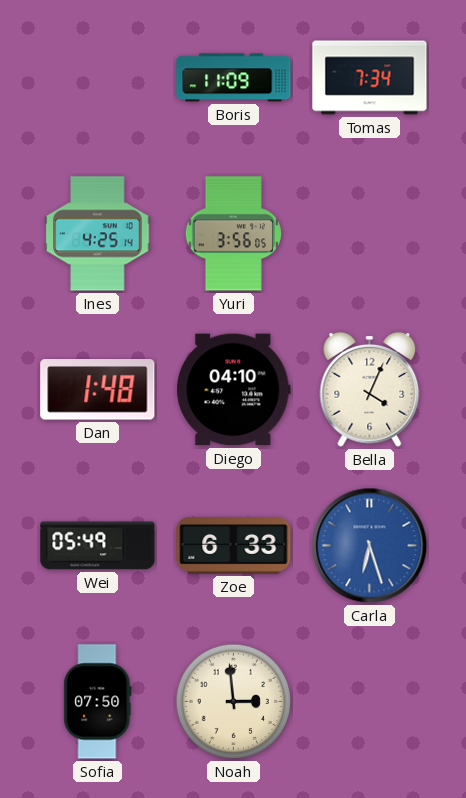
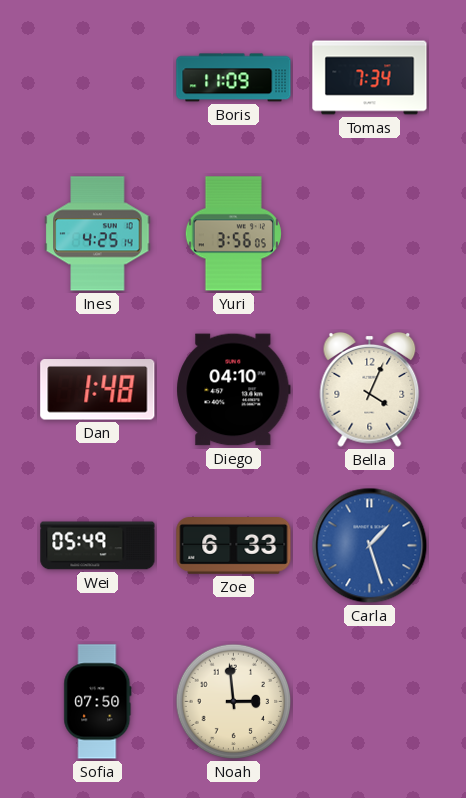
Carla: 6:27 -> 1:27
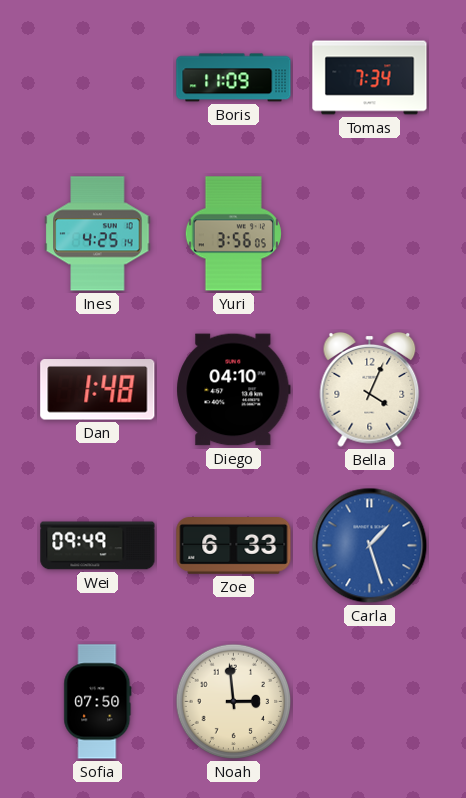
Wei: 05:49 -> 09:49
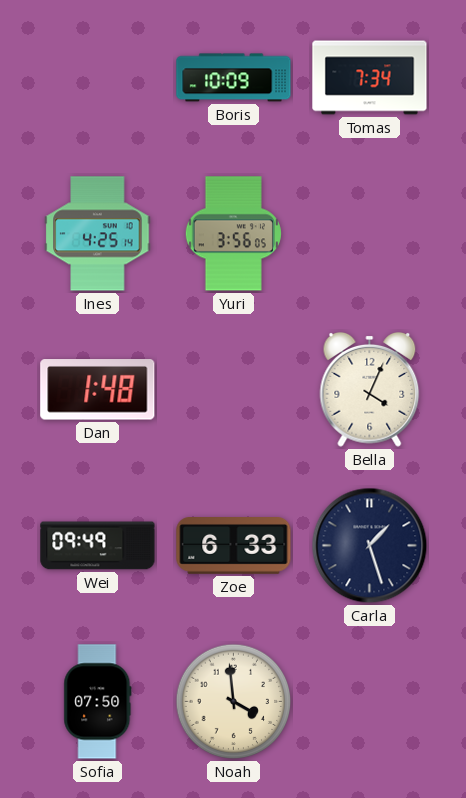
Boris: 11:09 -> 10:09
Diego: 04:10 -> none
Carla dial: blue -> navy
Noah: 2:59 -> 3:59
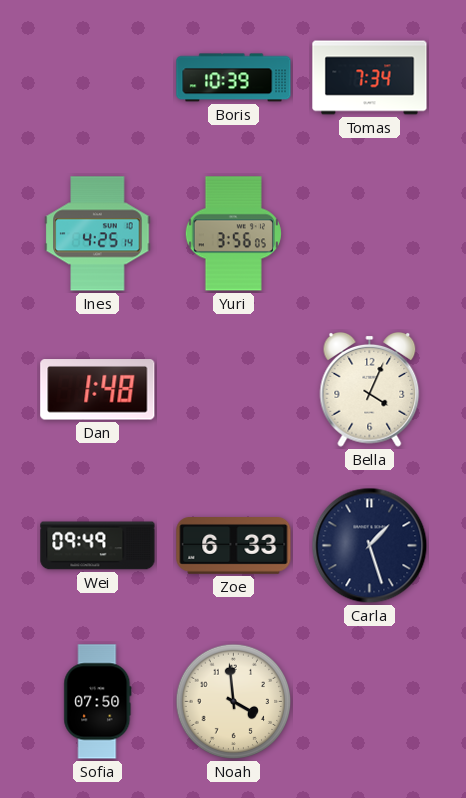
Boris: 10:09 -> 10:39
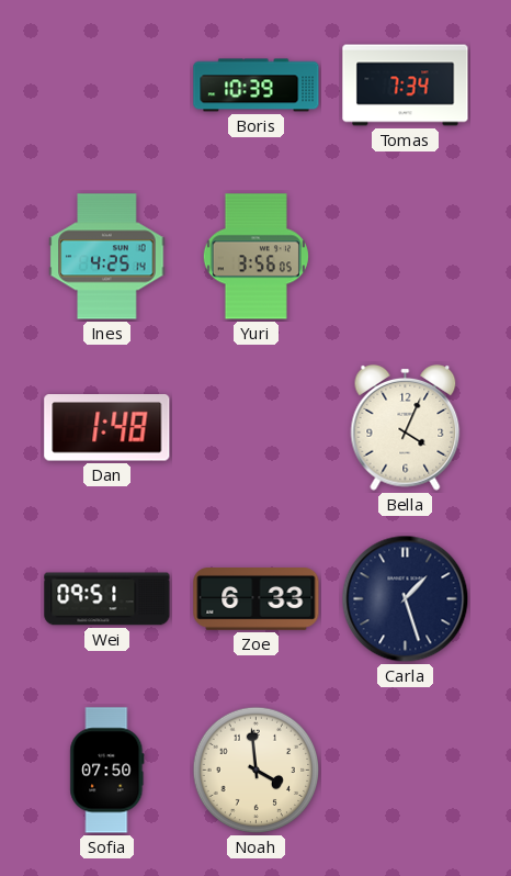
Wei: 09:49 -> 09:51
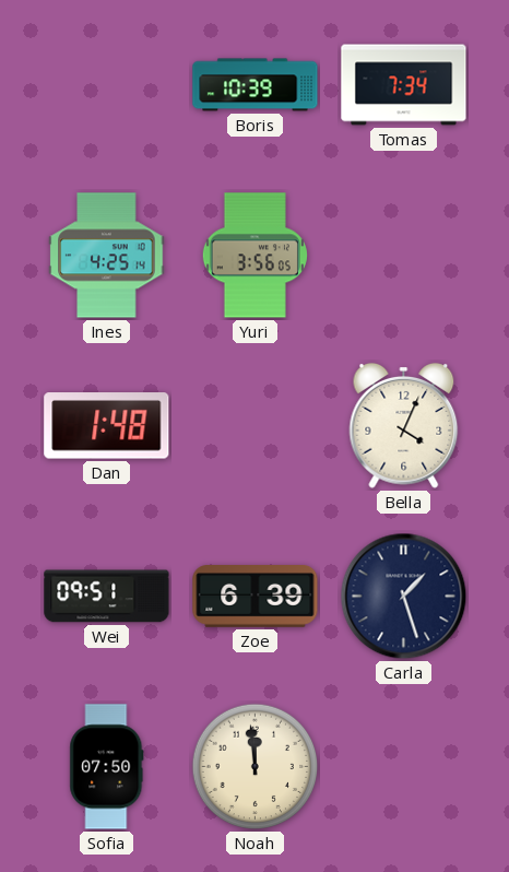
Zoe: 6:33 -> 6:39
Noah: 3:59 -> 11:59
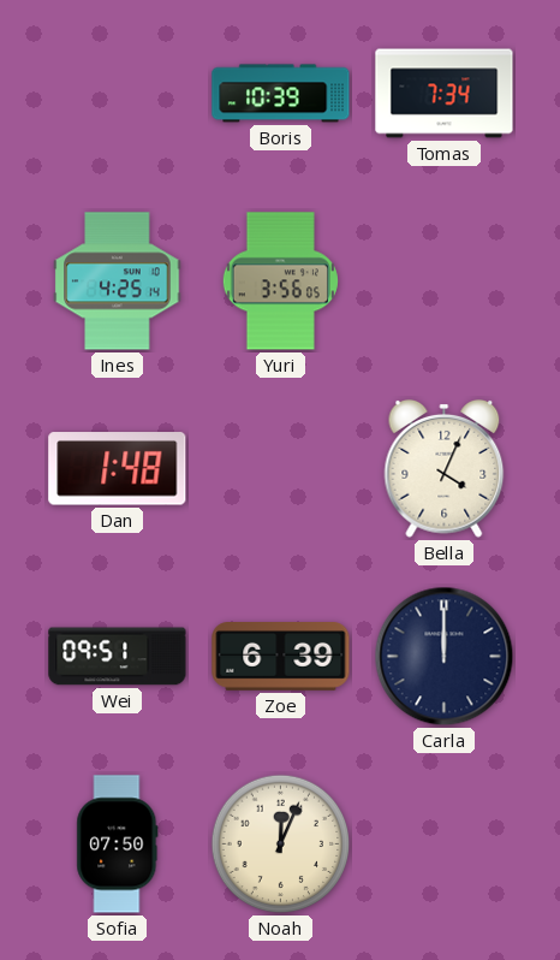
Carla: 1:27 -> 12:00
Noah: 11:59 -> 12:04
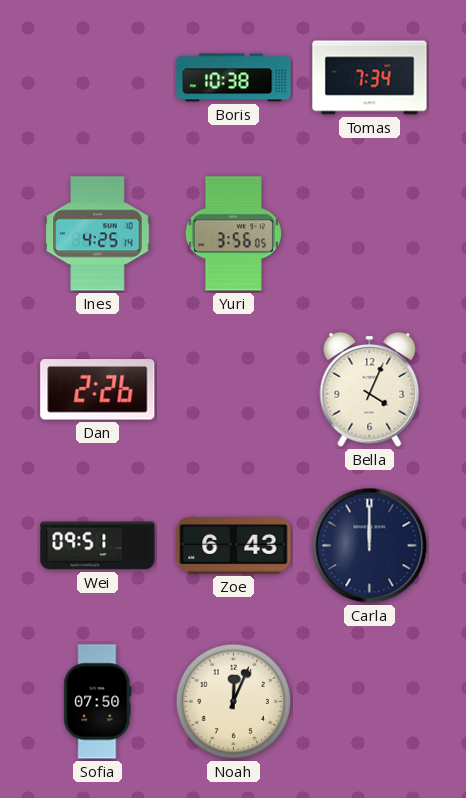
Boris: 10:39 -> 10:38
Dan: 1:48 -> 2:26
Zoe: 6:39 -> 6:43
